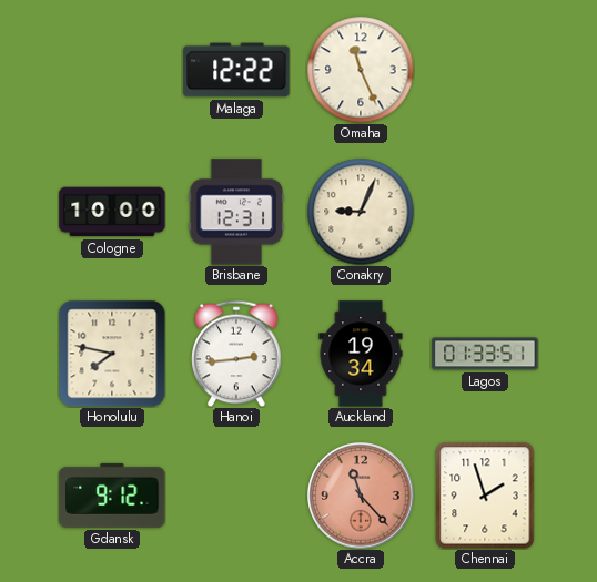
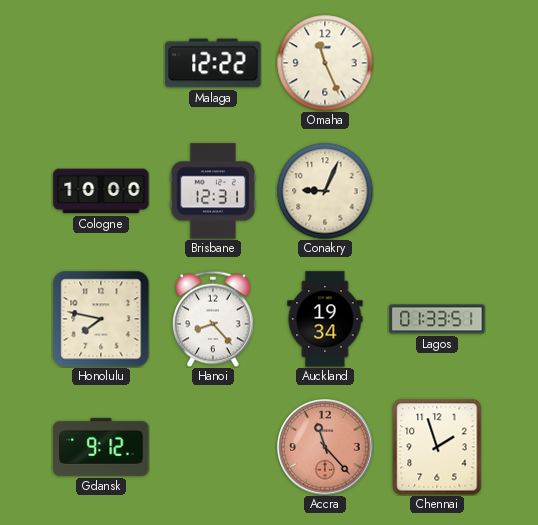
Hanoi: 2:44 -> 8:23
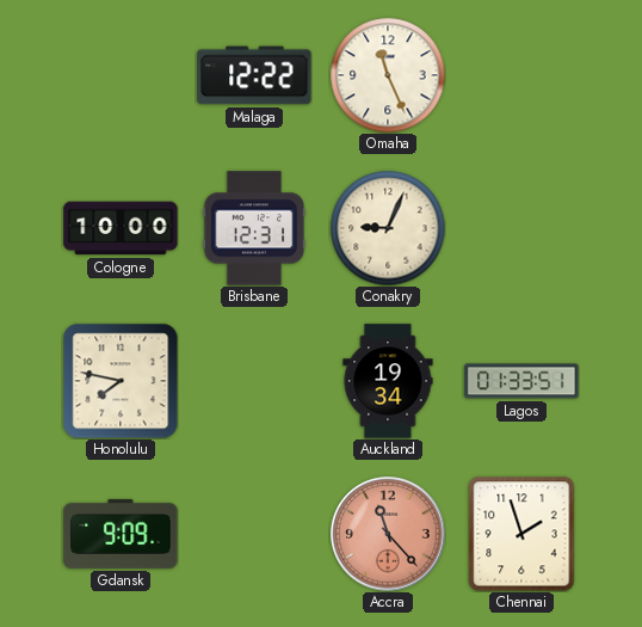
Hanoi: 8:23 -> none
Gdansk: 9:12 -> 9:09
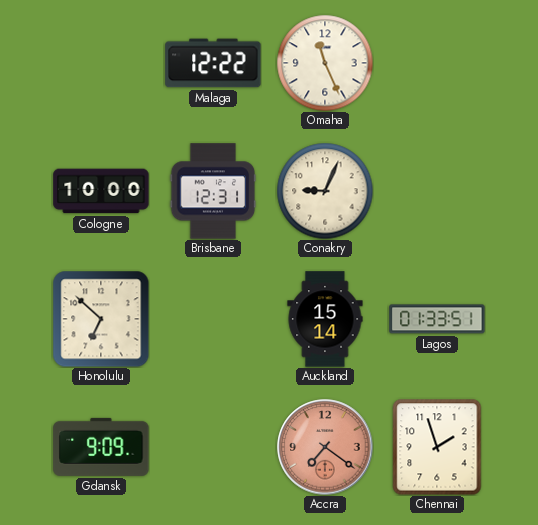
Honolulu: 7:47 -> 6:52
Auckland: 19:34 -> 15:14
Accra: 11:23 -> 7:21
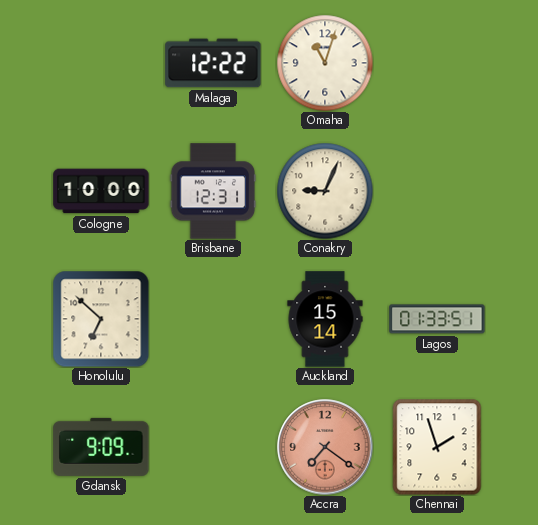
Omaha: 11:26 -> 11:03
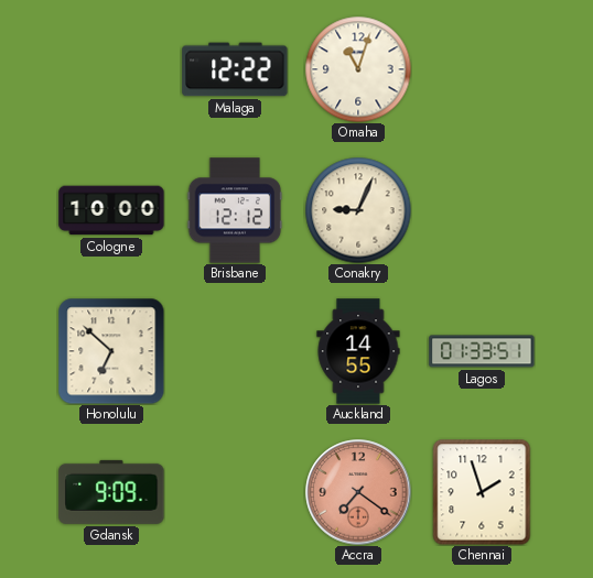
Brisbane: 12:31 -> 12:12
Auckland: 15:14 -> 14:55
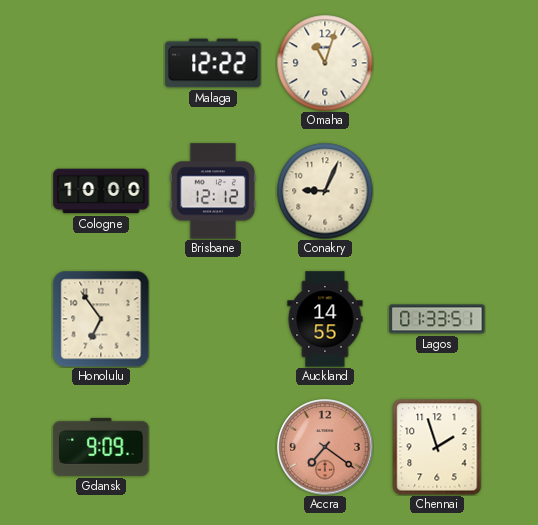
Honolulu: 6:52 -> 6:54
